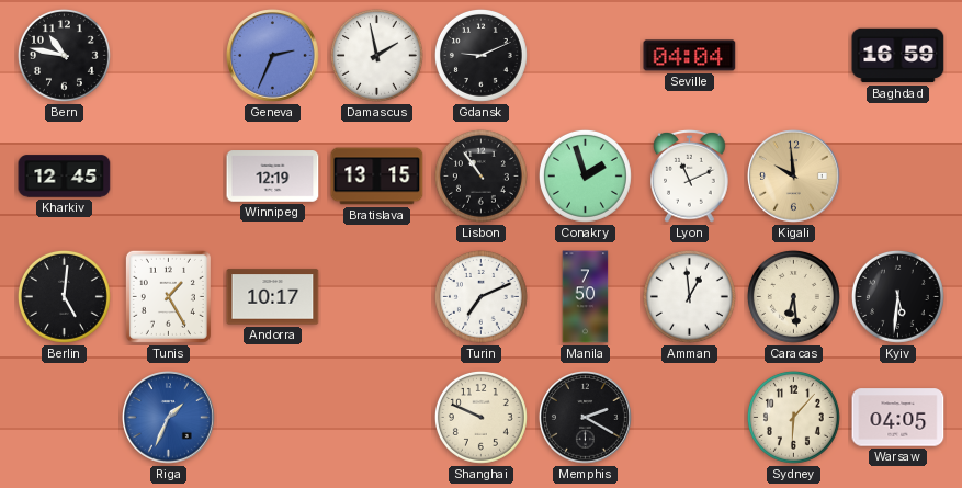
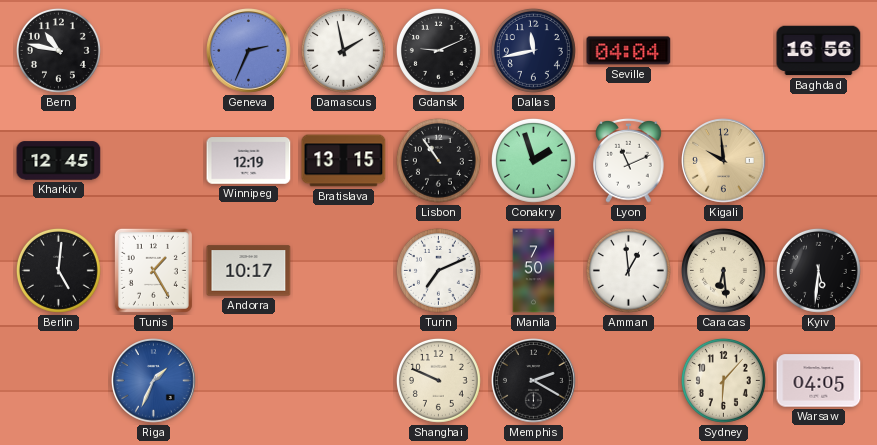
Dallas: none -> 11:43
Baghdad: 16:59 -> 16:56
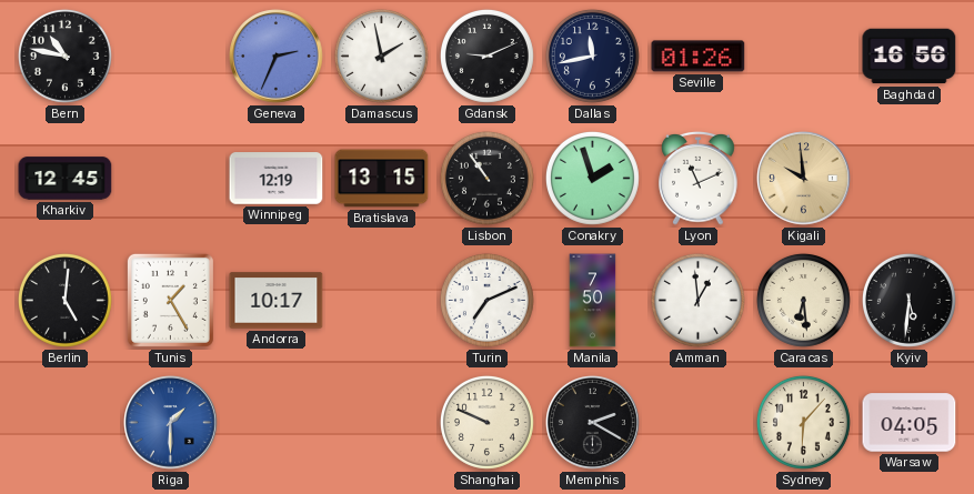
Seville: 04:04 -> 01:26
Riga: 1:34 -> 1:30
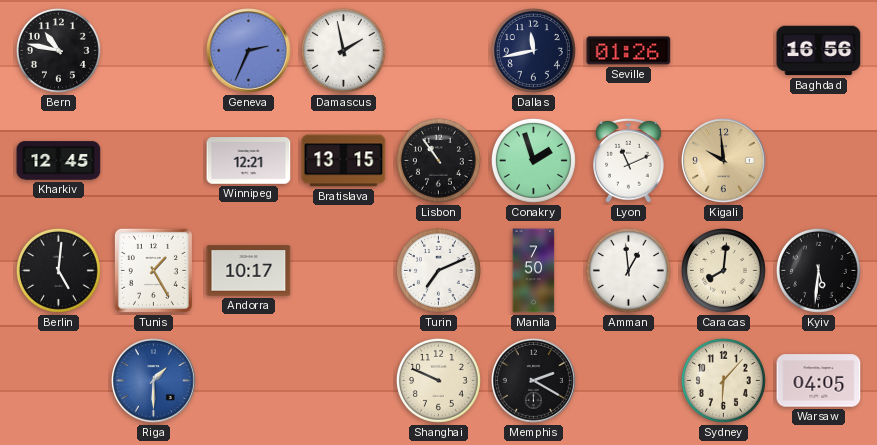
Gdansk: 9:11 -> none
Winnipeg: 12:19 -> 12:21
Caracas: 6:29 -> 8:01
